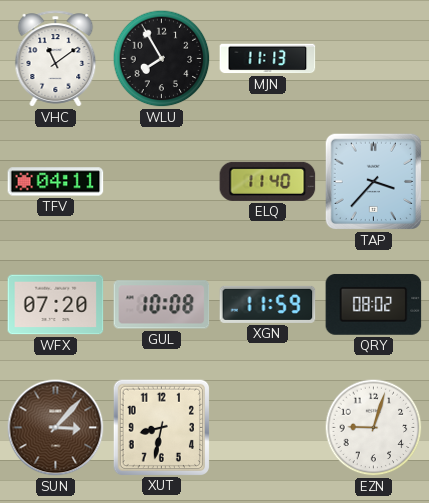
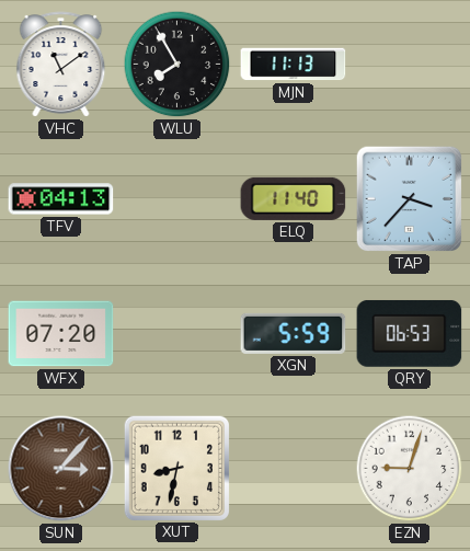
TFV: 04:11 -> 04:13
GUL: 10:08 -> none
XGN: 11:59 -> 5:59
QRY: 08:02 -> 06:53
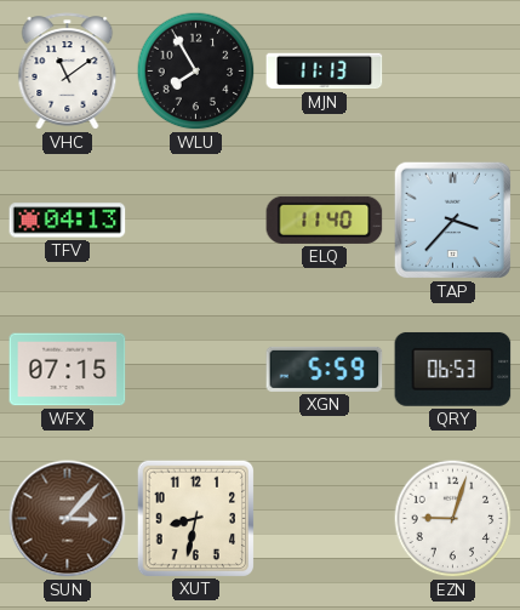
WFX: 07:20 -> 07:15
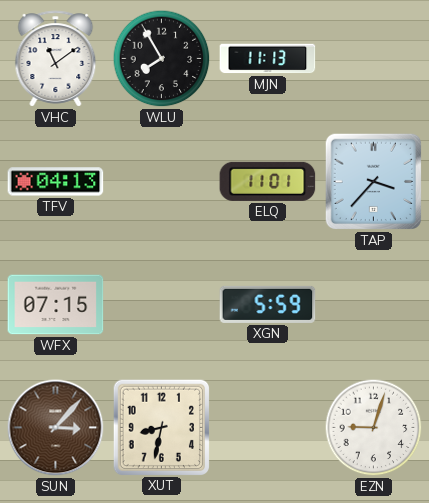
ELQ: 11:40 -> 11:01
QRY: 06:53 -> none
